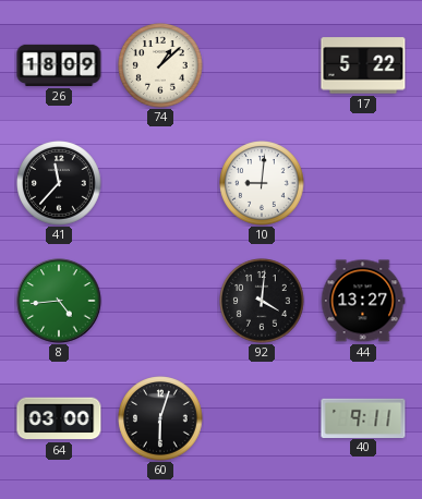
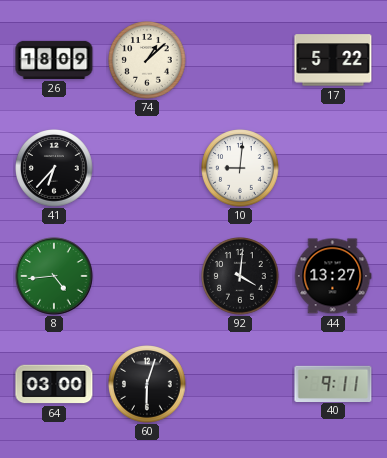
41: 11:37 -> 6:37
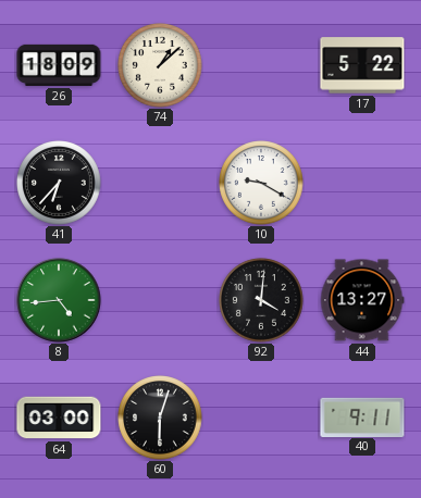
10: 9:01 -> 9:20
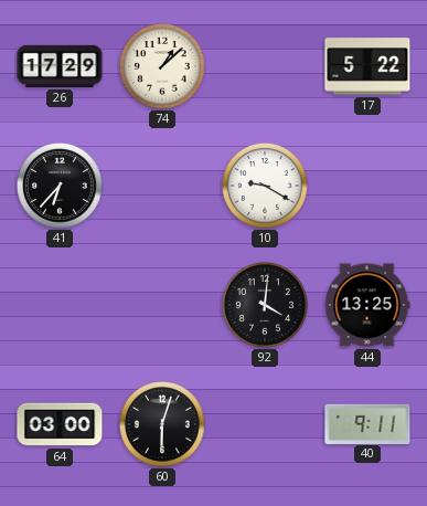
26: 18:09 -> 17:29
8: 4:44 -> none
44: 13:27 -> 13:25
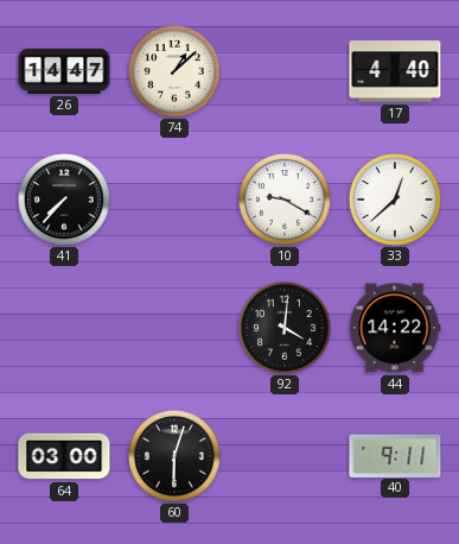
26: 17:29 -> 14:47
17: 5:22 -> 4:40
41: 6:37 -> 7:37
33: none -> 12:38
44: 13:25 -> 14:22
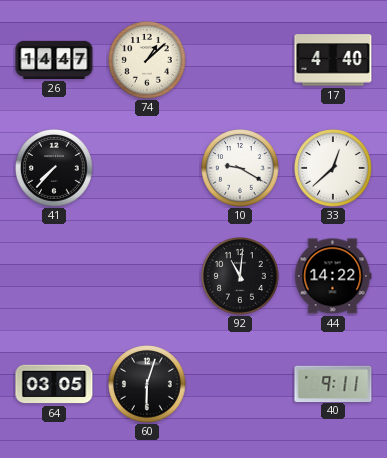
92: 4:01 -> 11:01
64: 03:00 -> 03:05
